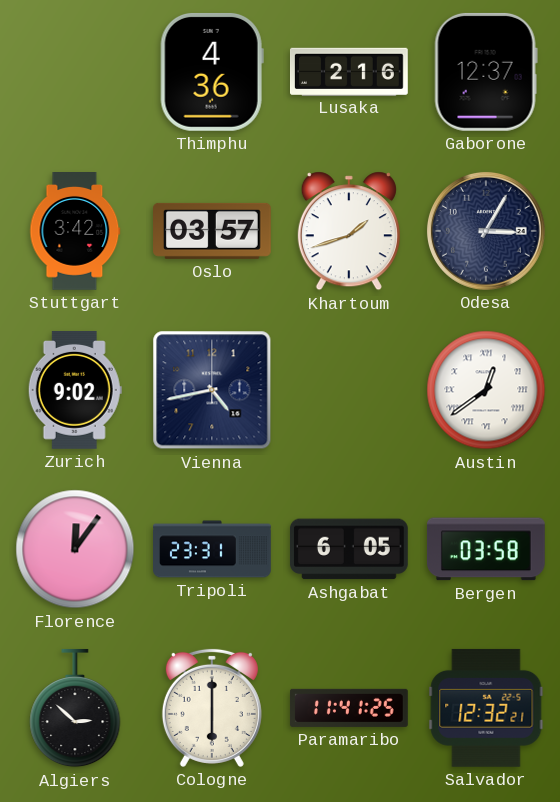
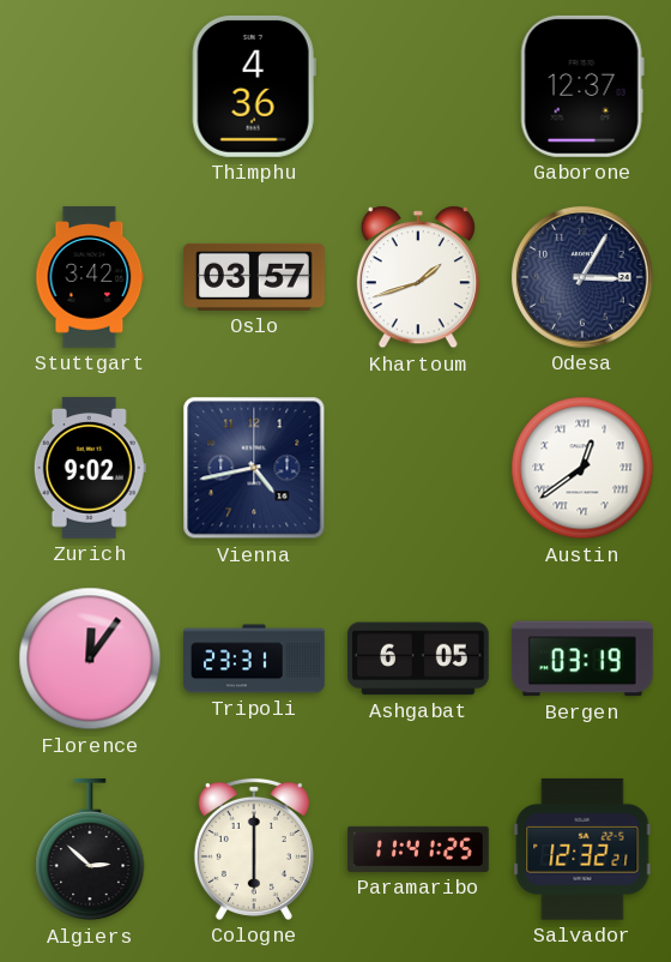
Lusaka: 2:16 -> none
Bergen: 03:58 -> 03:19
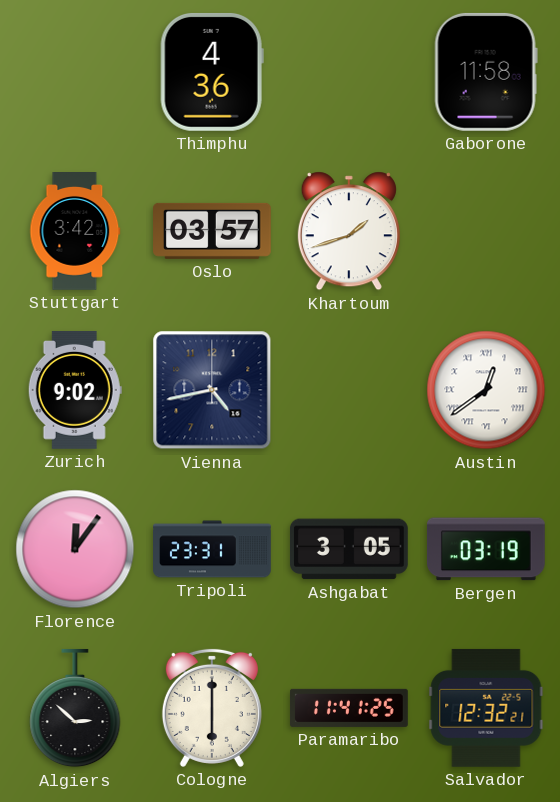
Gaborone: 12:37 -> 11:58
Odesa: 3:05 -> none
Ashgabat: 6:05 -> 3:05
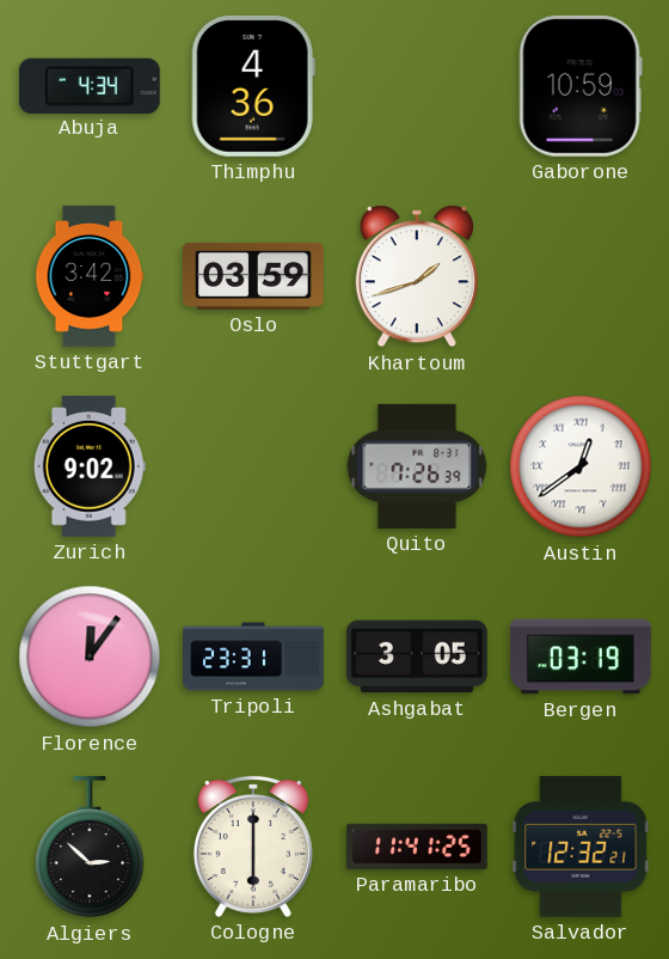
Abuja: none -> 4:34
Gaborone: 11:58 -> 10:59
Oslo: 03:57 -> 03:59
Vienna: 4:43 -> none
Quito: none -> 7:26
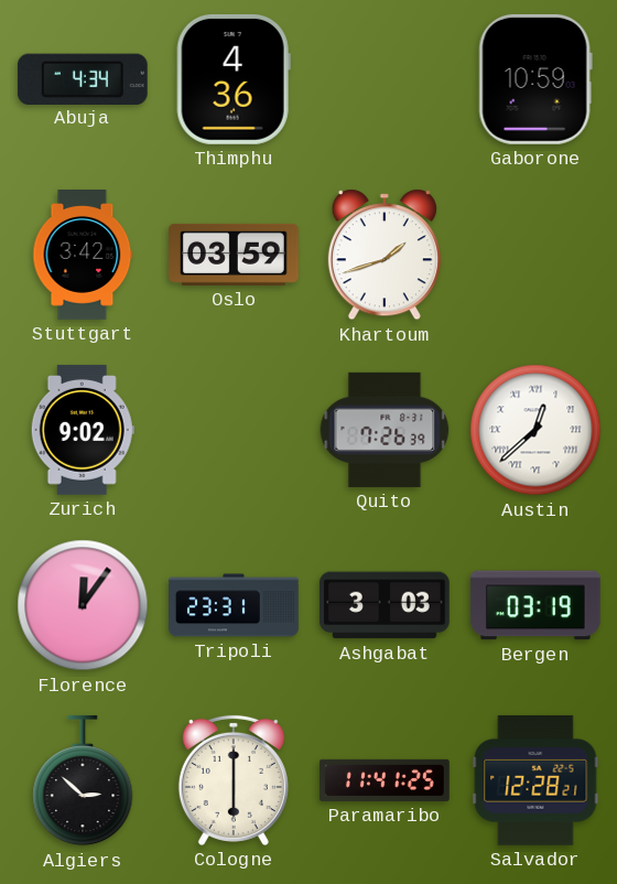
Austin: 12:39 -> 12:38
Ashgabat: 3:05 -> 3:03
Salvador: 12:32 -> 12:28
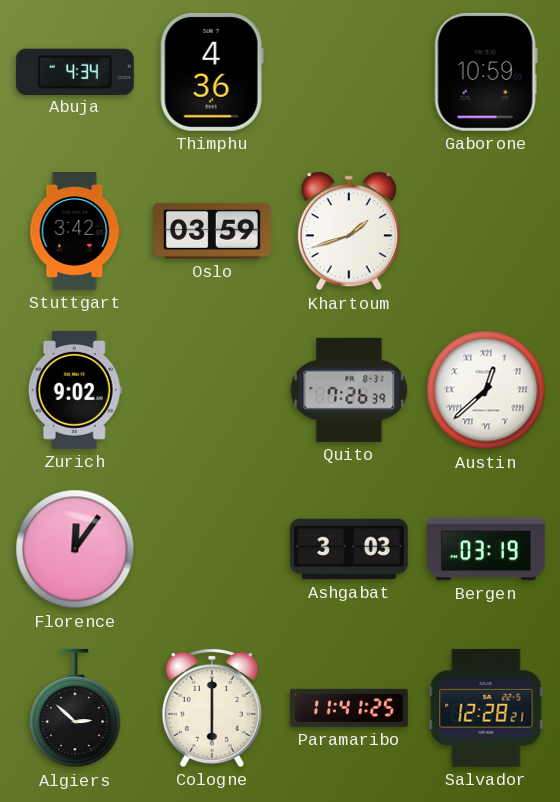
Tripoli: 23:31 -> none
